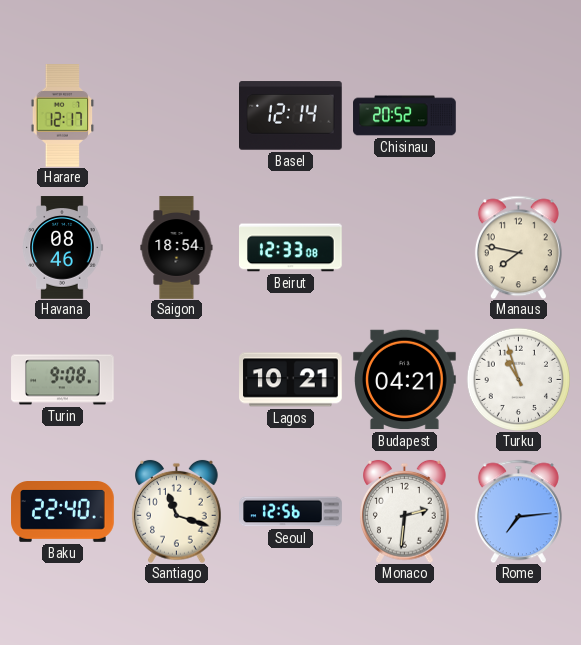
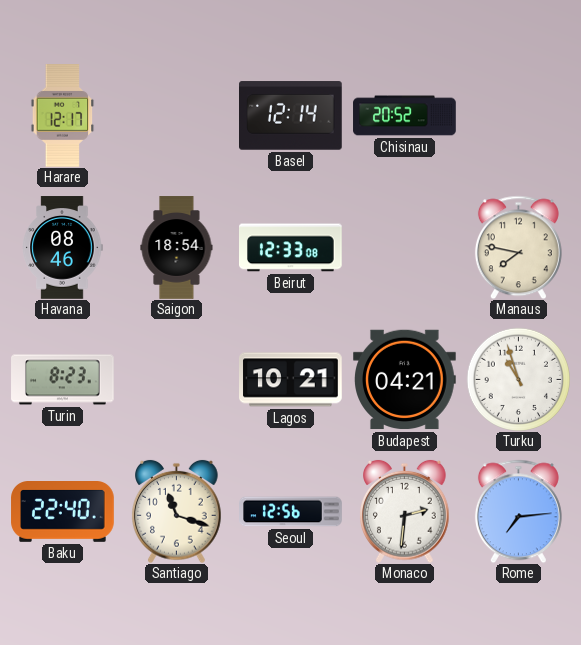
Turin: 9:08 -> 8:23
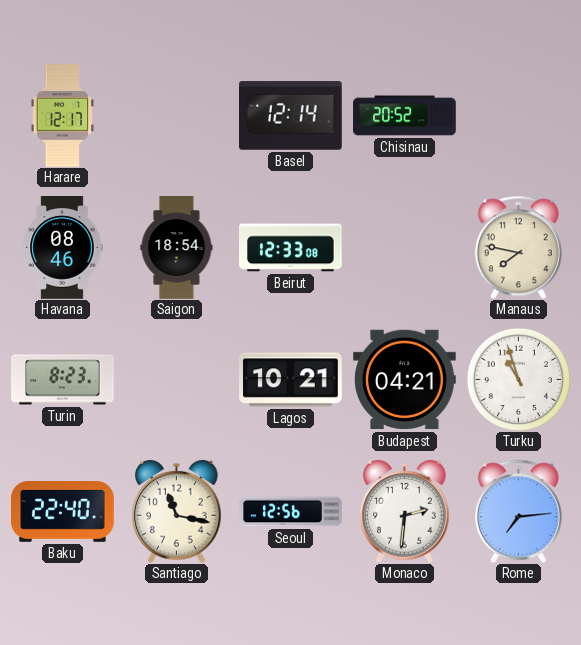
Santiago: 11:18 -> 11:17
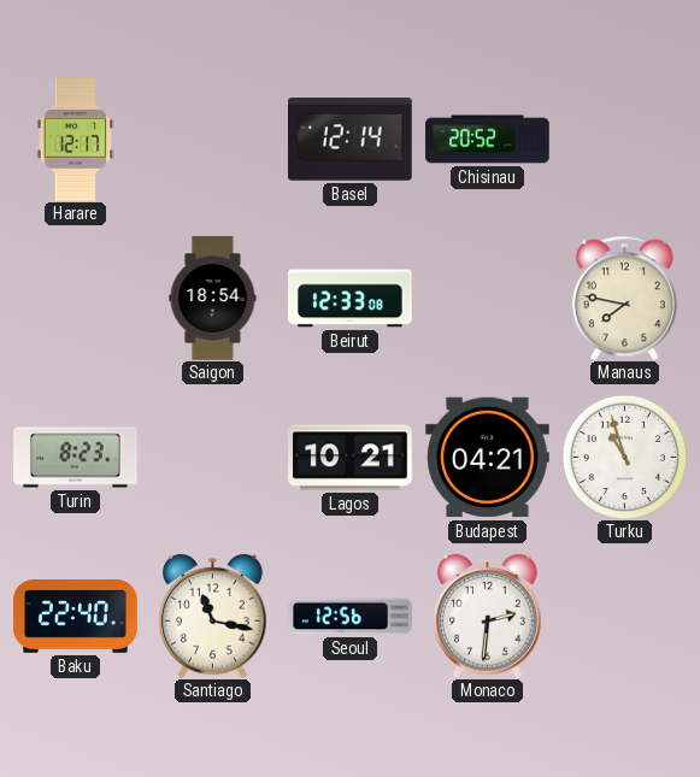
Havana: 08:46 -> none
Rome: 7:14 -> none
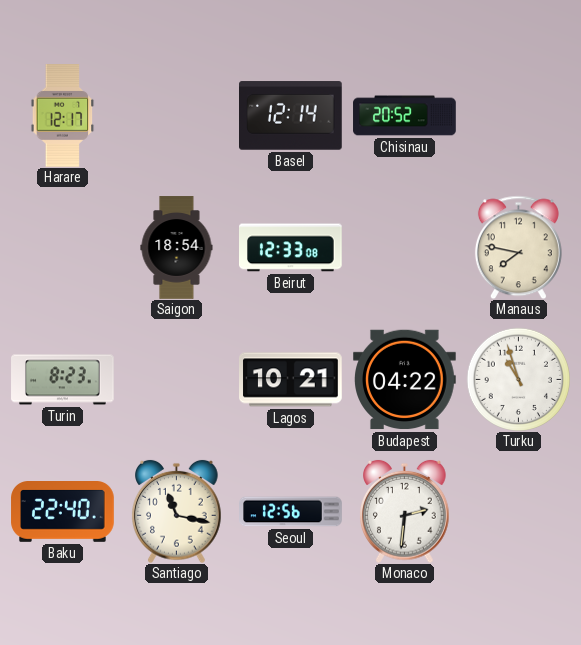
Budapest: 04:21 -> 04:22
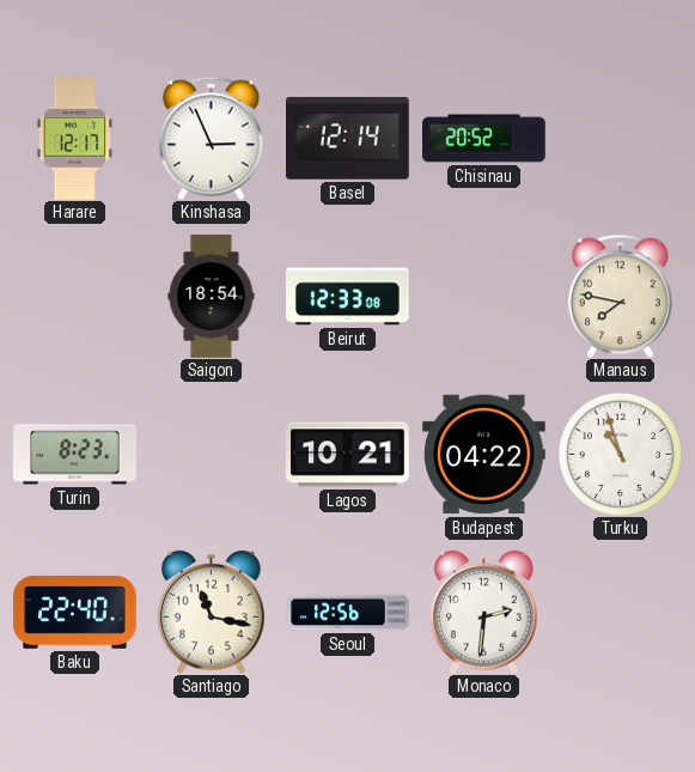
Kinshasa: none -> 2:56
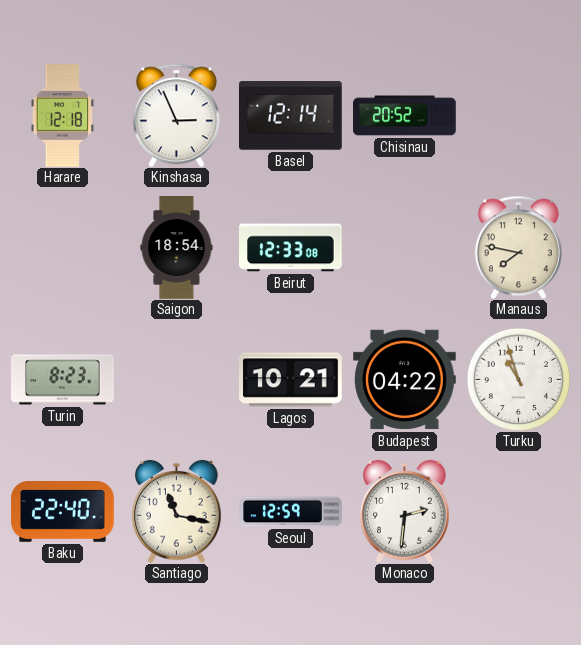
Harare: 12:17 -> 12:18
Seoul: 12:56 -> 12:59
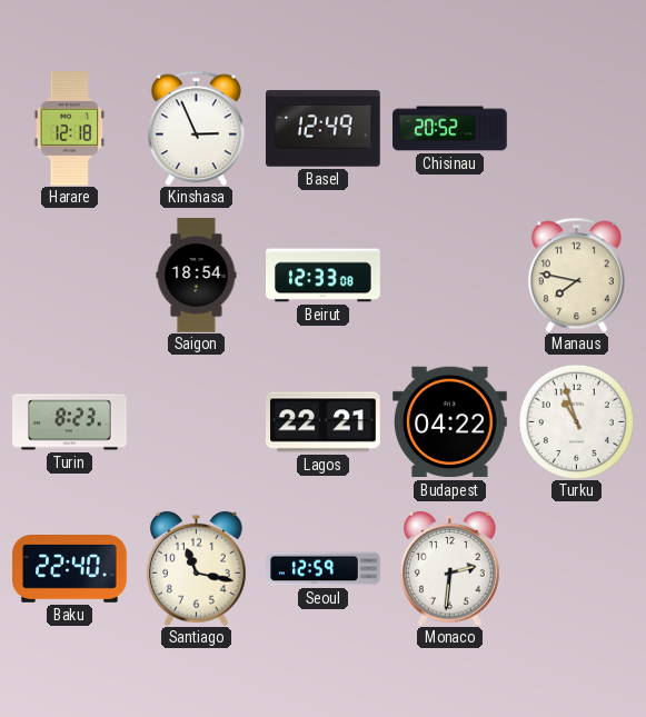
Basel: 12:14 -> 12:49
Lagos: 10:21 -> 22:21
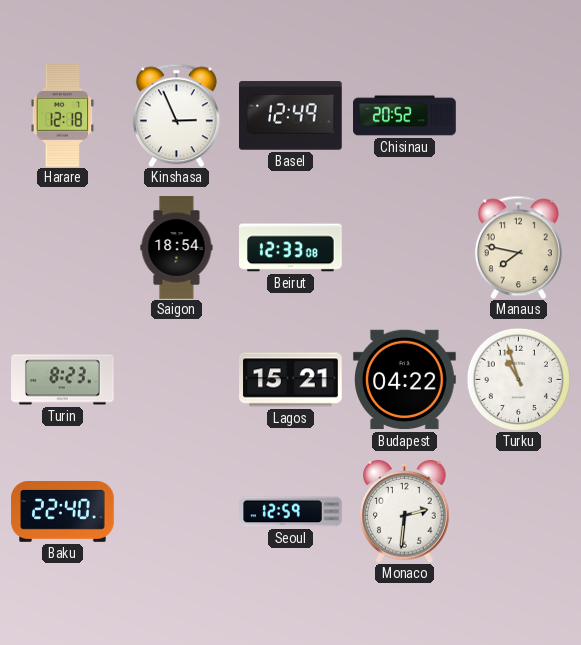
Lagos: 22:21 -> 15:21
Santiago: 11:17 -> none
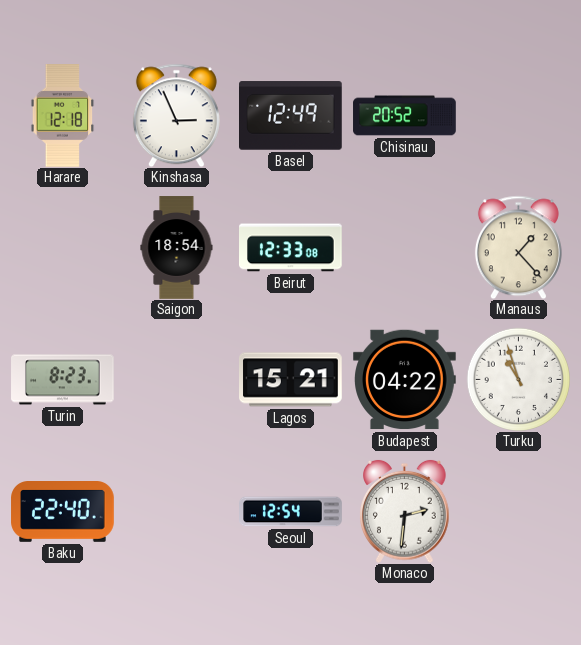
Manaus: 7:47 -> 1:23
Seoul: 12:59 -> 12:54
